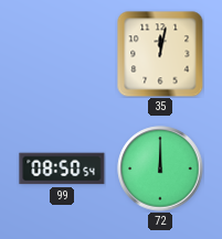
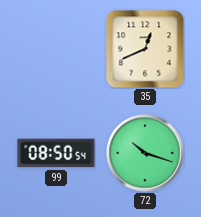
35: 12:02 -> 12:41
72: 12:00 -> 10:18
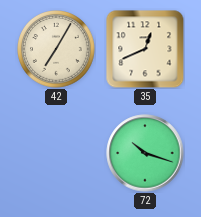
42: none -> 7:05
99: 08:50 -> none
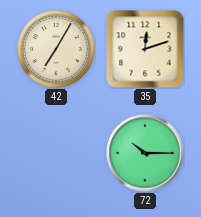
35: 12:41 -> 12:12
72: 10:18 -> 10:15
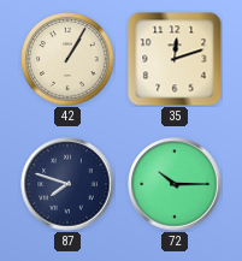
42: 7:05 -> 1:05
87: none -> 7:48
